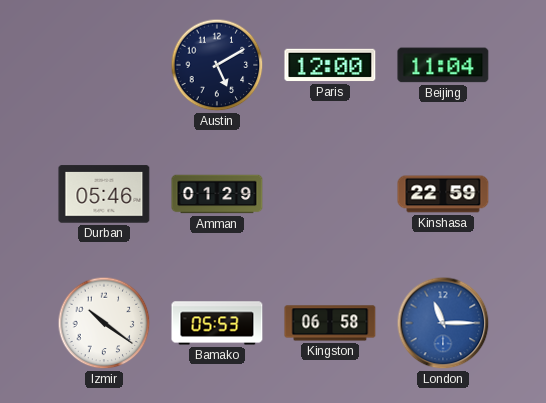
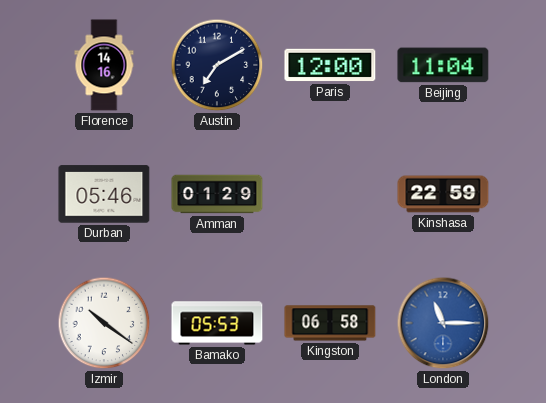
Florence: none -> 14:16
Austin: 5:10 -> 7:10
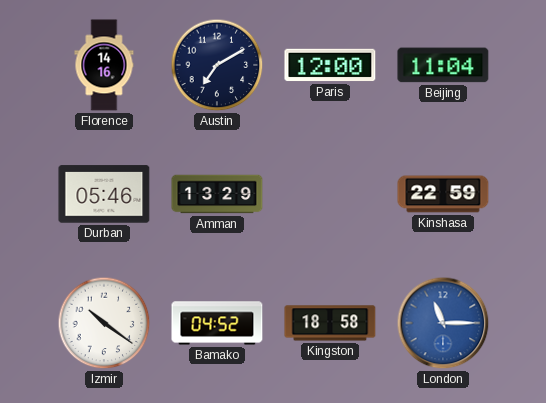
Amman: 01:29 -> 13:29
Bamako: 05:53 -> 04:52
Kingston: 06:58 -> 18:58
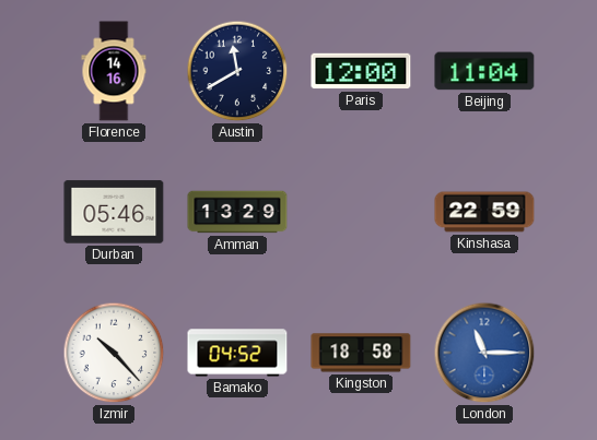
Austin: 7:10 -> 11:40
Izmir: 10:21 -> 10:23
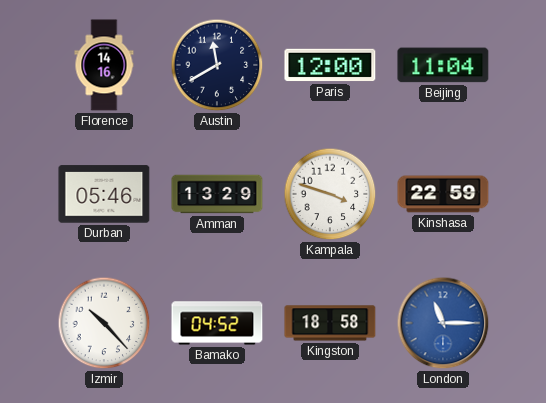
Kampala: none -> 3:48
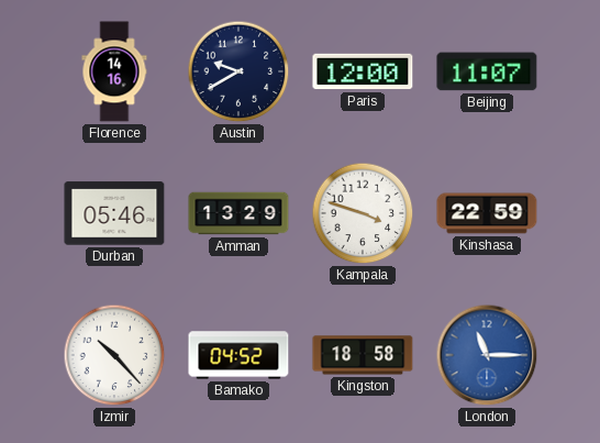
Austin: 11:40 -> 9:40
Beijing: 11:04 -> 11:07
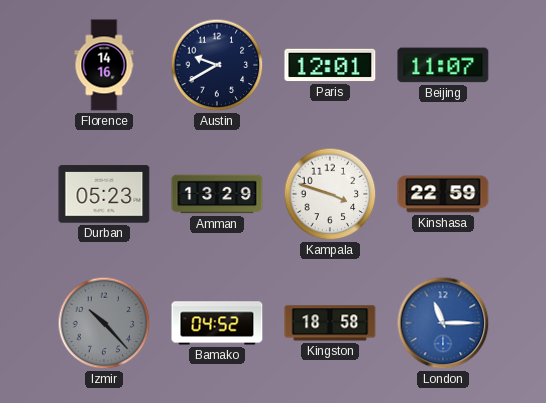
Paris: 12:00 -> 12:01
Durban: 05:46 -> 05:23
Izmir dial: white -> grey
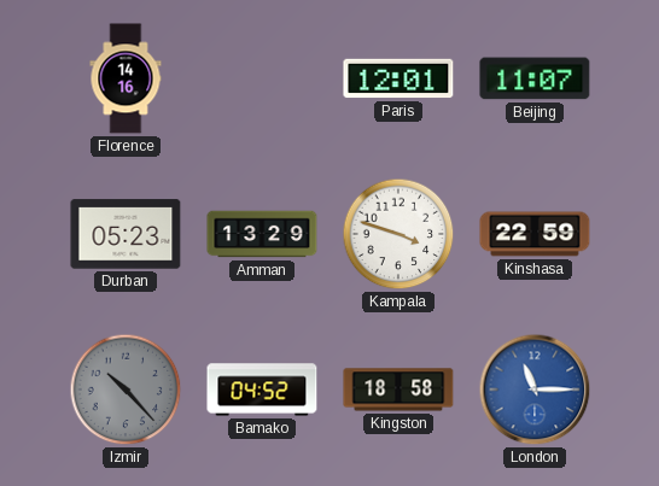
Austin: 9:40 -> none
